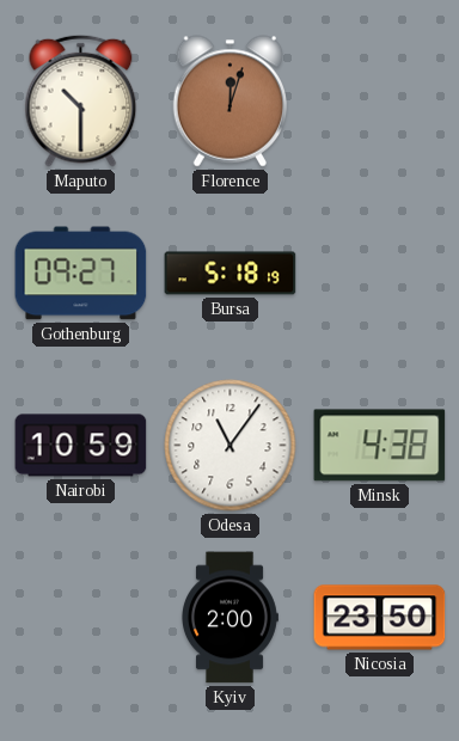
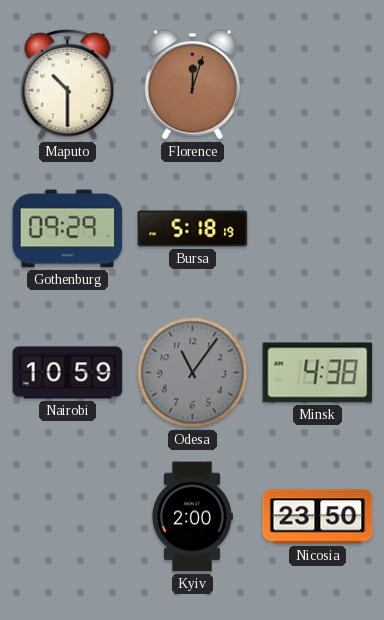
Gothenburg: 09:27 -> 09:29
Odesa dial: white -> grey
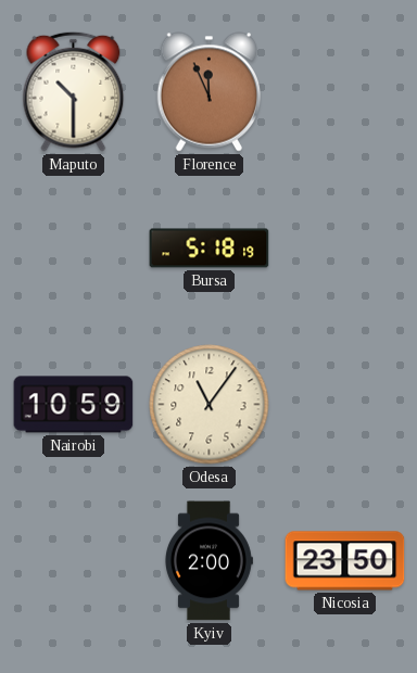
Florence: 12:03 -> 11:56
Gothenburg: 09:29 -> none
Odesa dial: grey -> cream
Minsk: 4:38 -> none
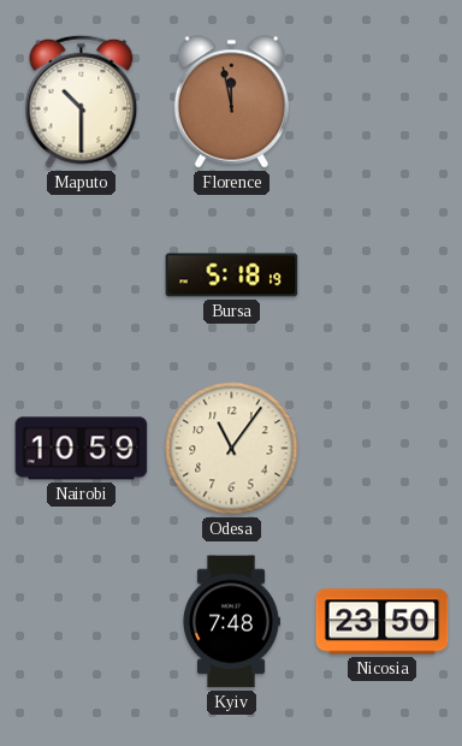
Florence: 11:56 -> 11:58
Kyiv: 2:00 -> 7:48
